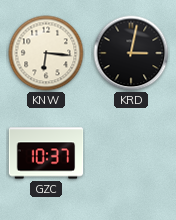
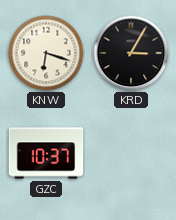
KNW: 6:16 -> 6:18
KRD: 3:02 -> 3:05
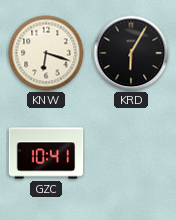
KRD: 3:05 -> 6:05
GZC: 10:37 -> 10:41
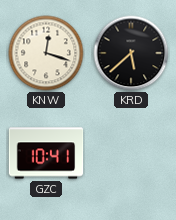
KNW: 6:18 -> 12:18
KRD: 6:05 -> 5:38
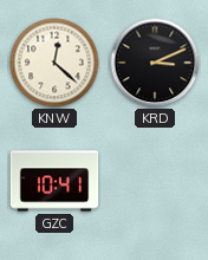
KNW: 12:18 -> 12:22
KRD: 5:38 -> 3:11
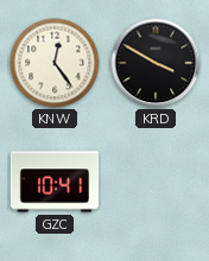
KNW: 12:22 -> 12:24
KRD: 3:11 -> 3:50
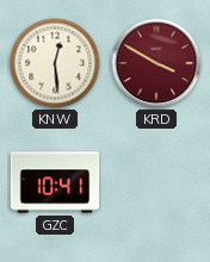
KNW: 12:24 -> 12:29
KRD dial: black -> burgundy
